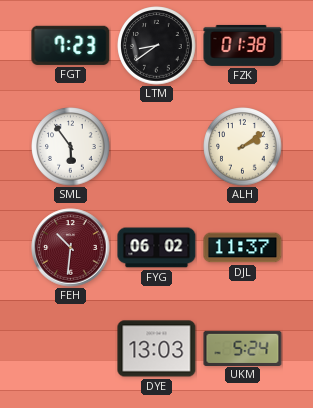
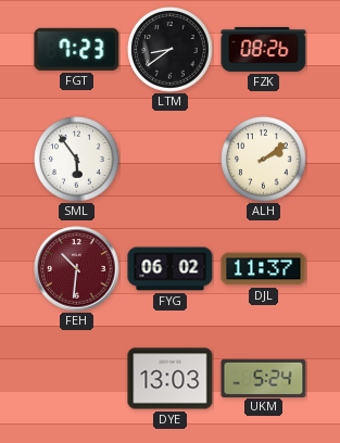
FZK: 01:38 -> 08:26
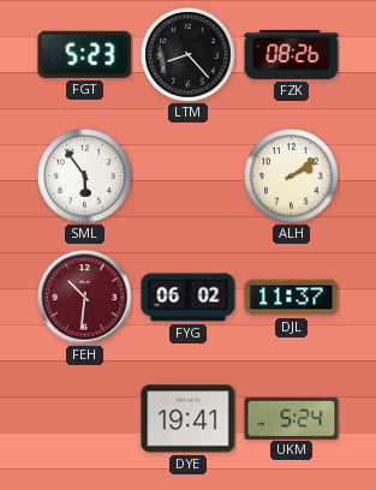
FGT: 7:23 -> 5:23
LTM: 8:39 -> 8:23
DYE: 13:03 -> 19:41
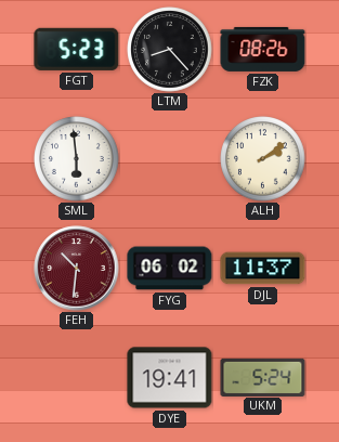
SML: 5:54 -> 5:59
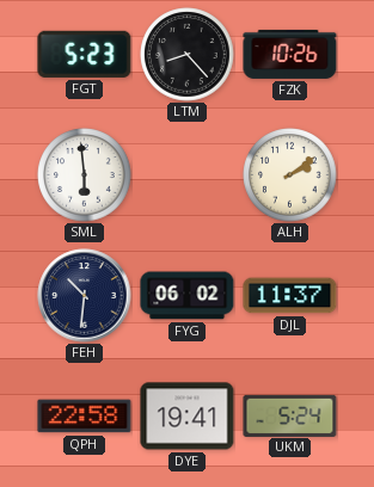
FZK: 08:26 -> 10:26
FEH dial: burgundy -> navy
QPH: none -> 22:58
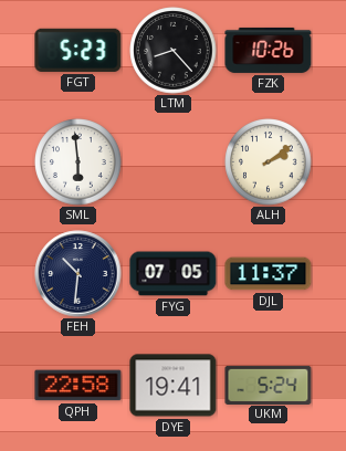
FYG: 06:02 -> 07:05
